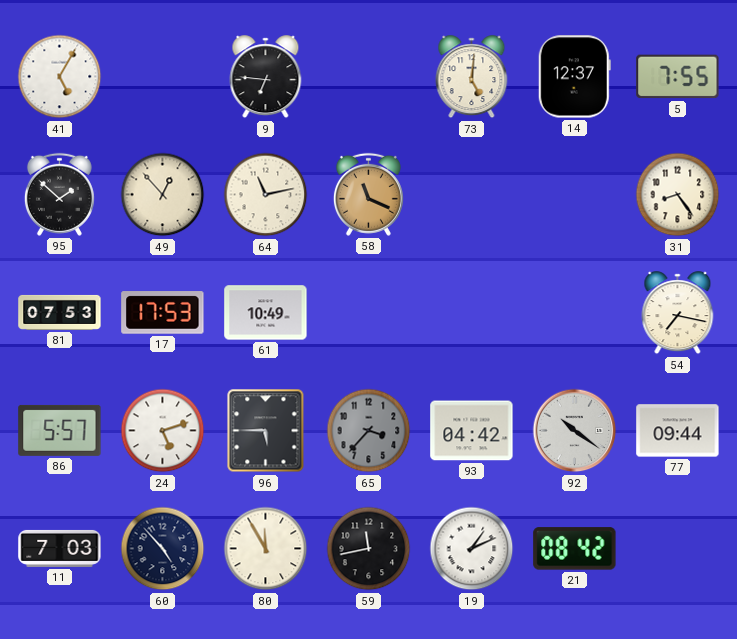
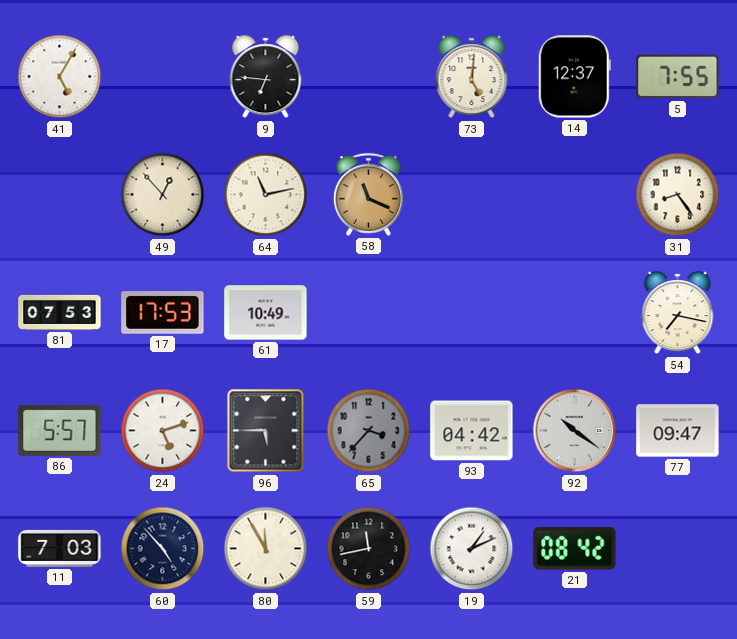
95: 1:52 -> none
77: 09:44 -> 09:47
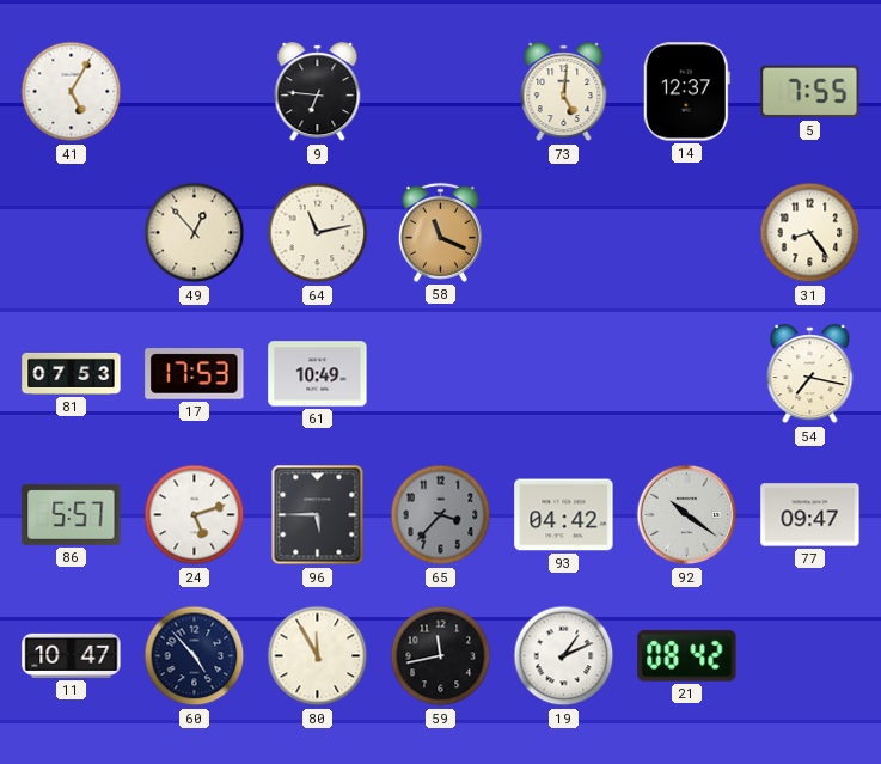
11: 7:03 -> 10:47
